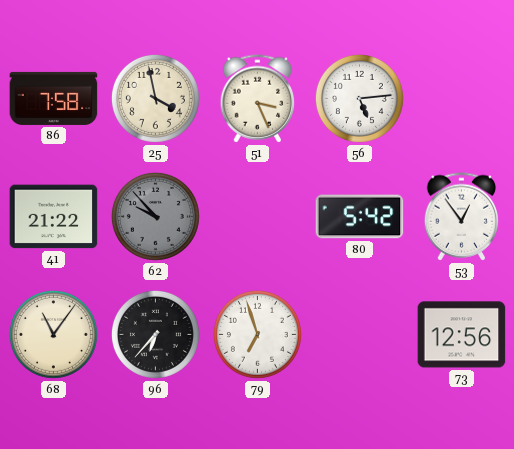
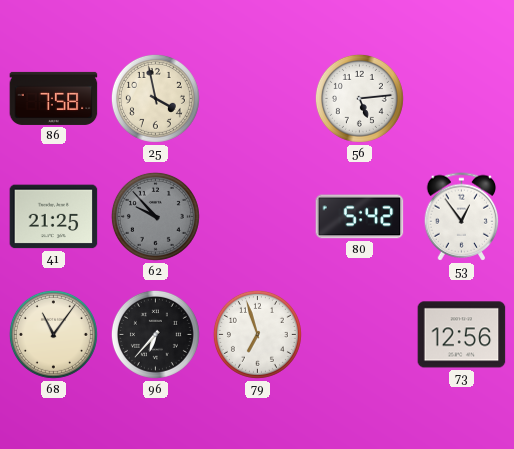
51: 3:26 -> none
41: 21:22 -> 21:25
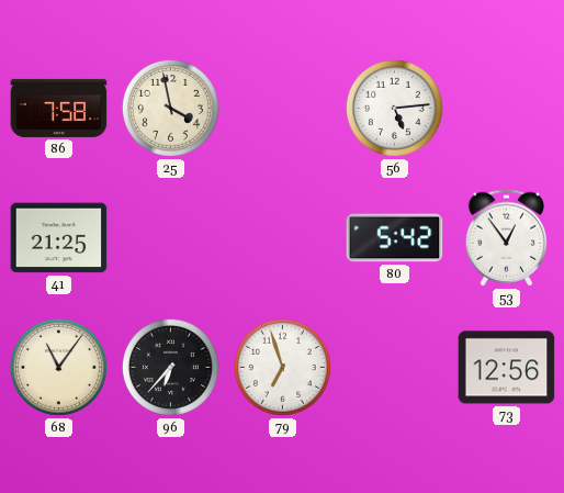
62: 9:53 -> none
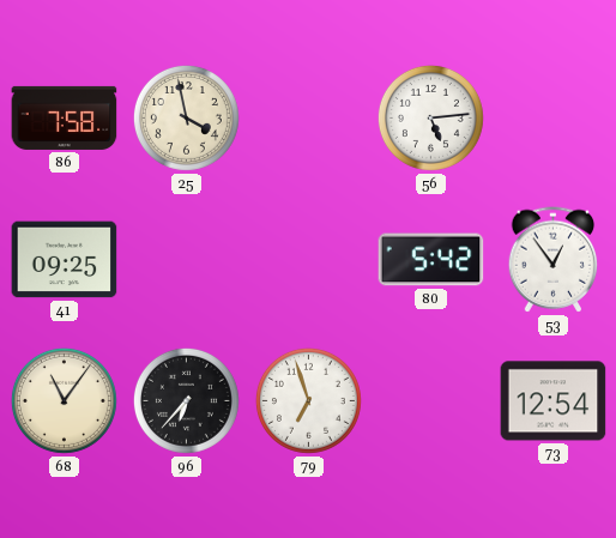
41: 21:25 -> 09:25
73: 12:56 -> 12:54
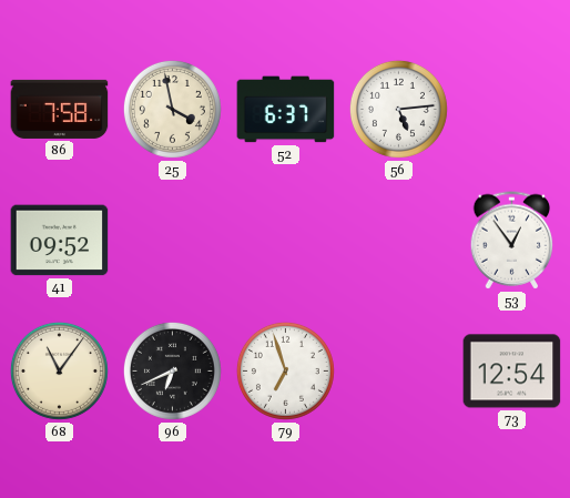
52: none -> 6:37
41: 09:25 -> 09:52
80: 5:42 -> none
96: 6:37 -> 6:41
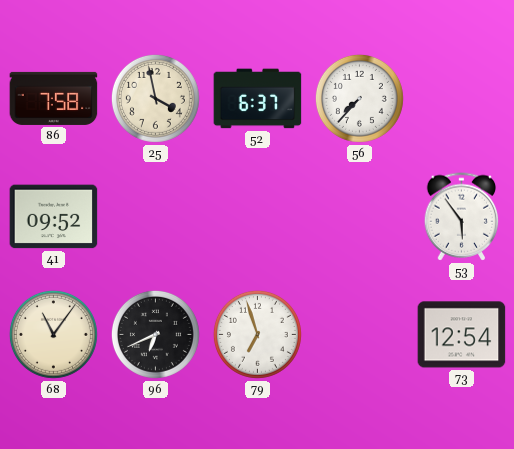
56: 5:14 -> 7:37
53: 12:54 -> 5:54
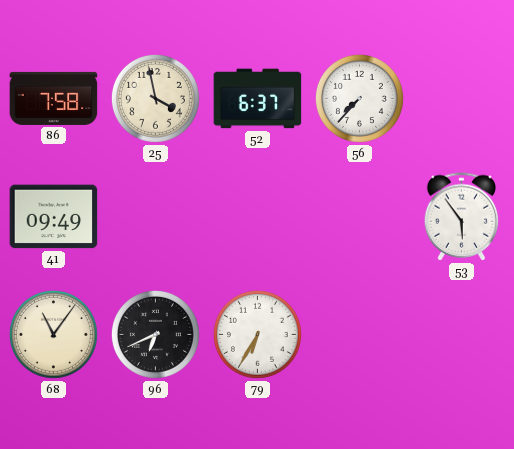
41: 09:52 -> 09:49
79: 6:57 -> 6:35
73: 12:54 -> none
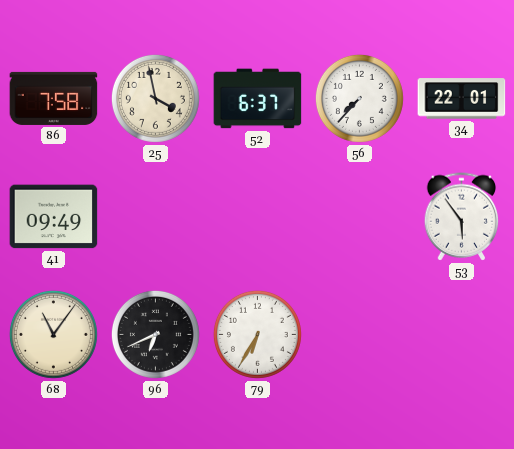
34: none -> 22:01
